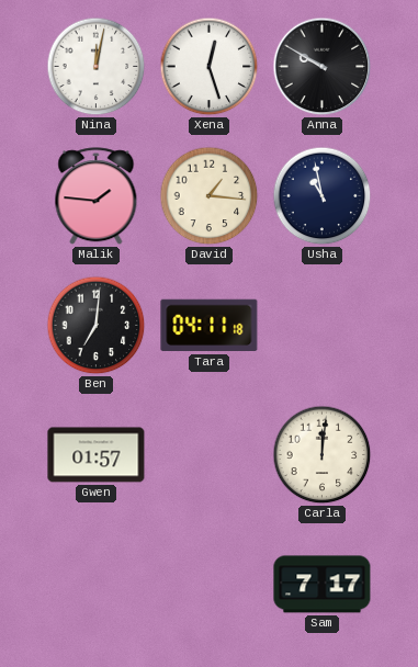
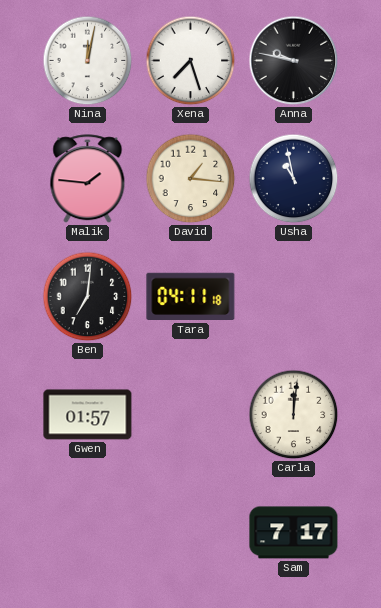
Xena: 12:27 -> 7:27
Anna: 9:50 -> 9:47
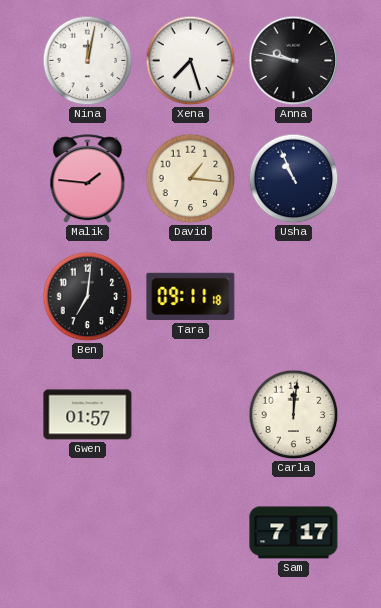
Usha: 10:58 -> 10:56
Tara: 04:11 -> 09:11
